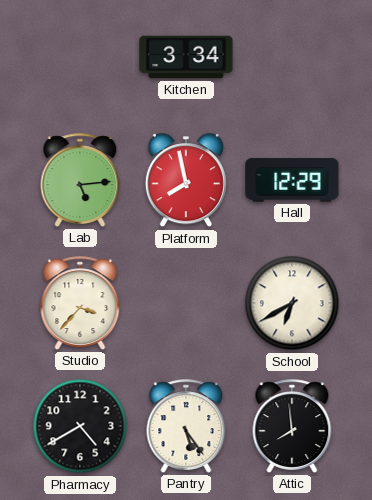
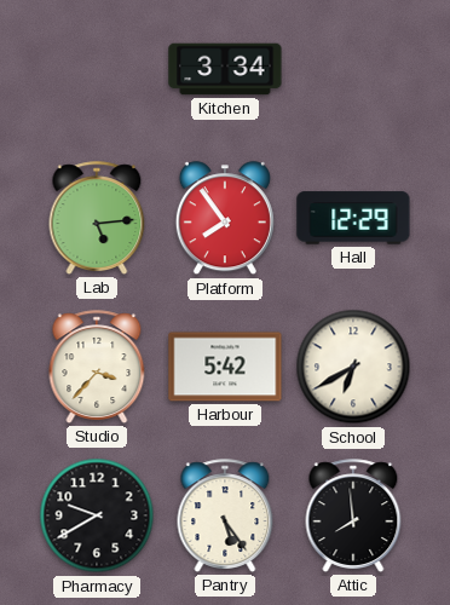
Platform: 7:58 -> 7:54
Harbour: none -> 5:42
Pharmacy: 4:40 -> 9:40
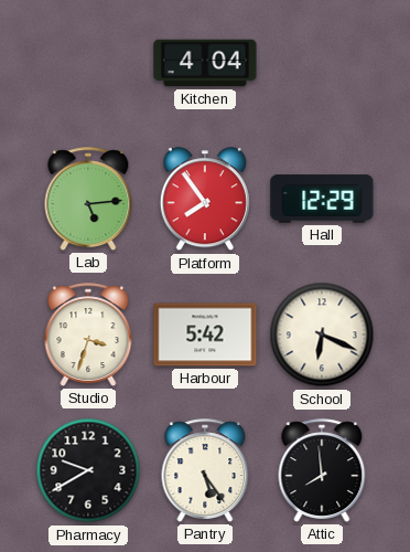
Kitchen: 3:34 -> 4:04
Studio: 3:37 -> 3:33
School: 6:40 -> 6:19
